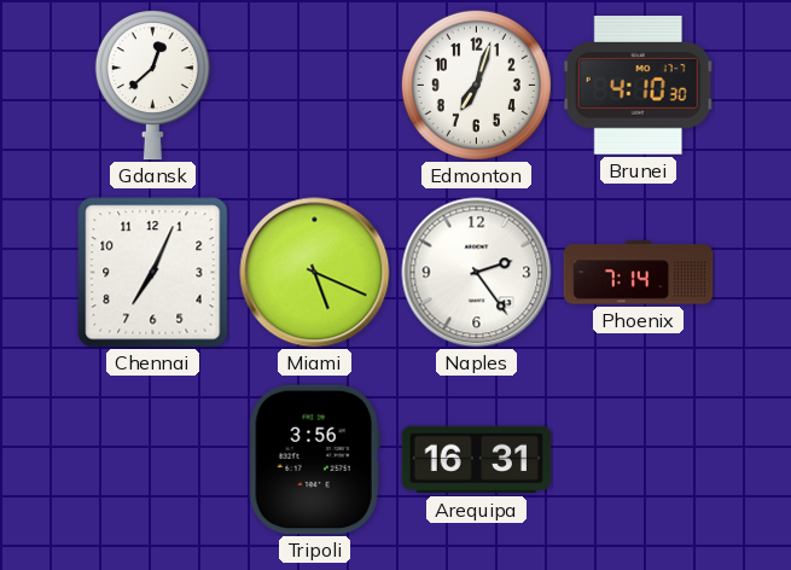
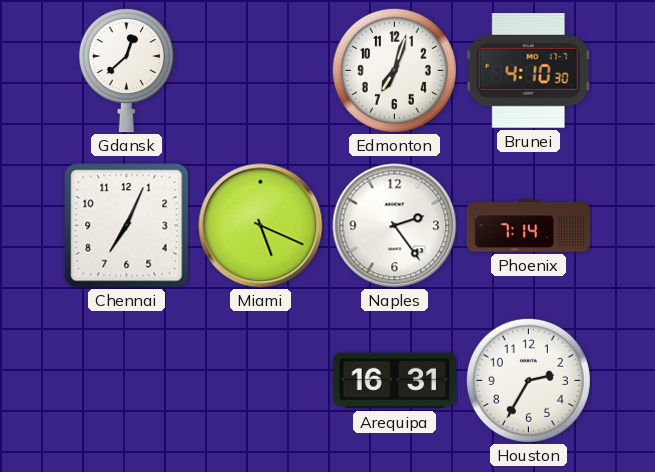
Tripoli: 3:56 -> none
Houston: none -> 2:35
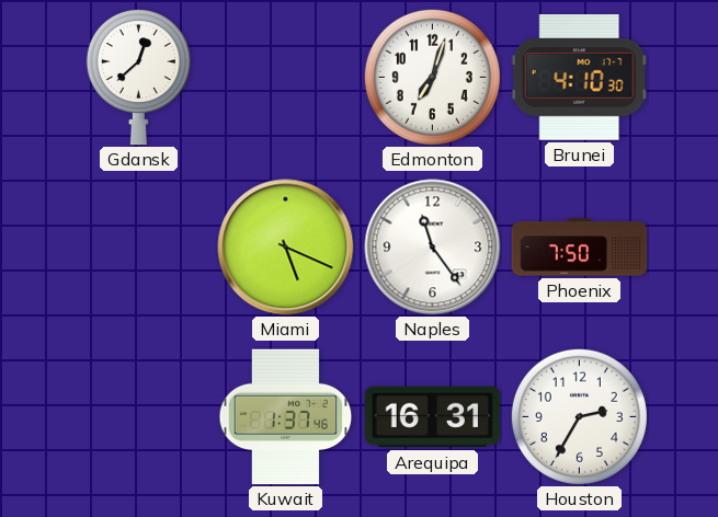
Chennai: 7:04 -> none
Naples: 2:24 -> 11:24
Phoenix: 7:14 -> 7:50
Kuwait: none -> 1:37
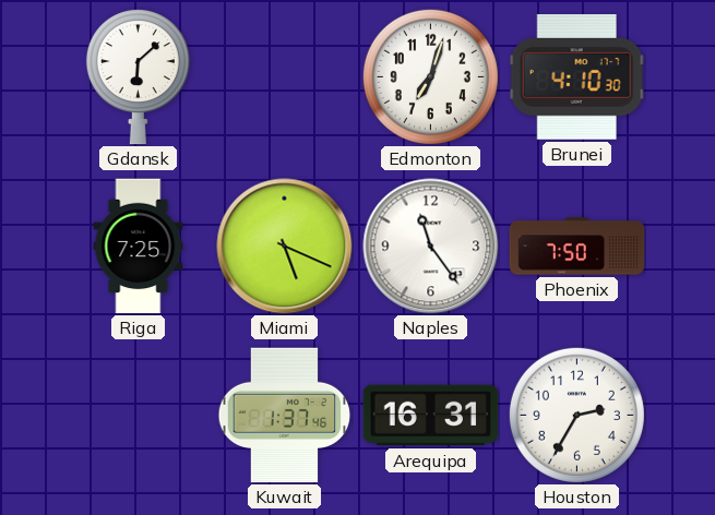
Gdansk: 12:38 -> 6:08
Riga: none -> 7:25
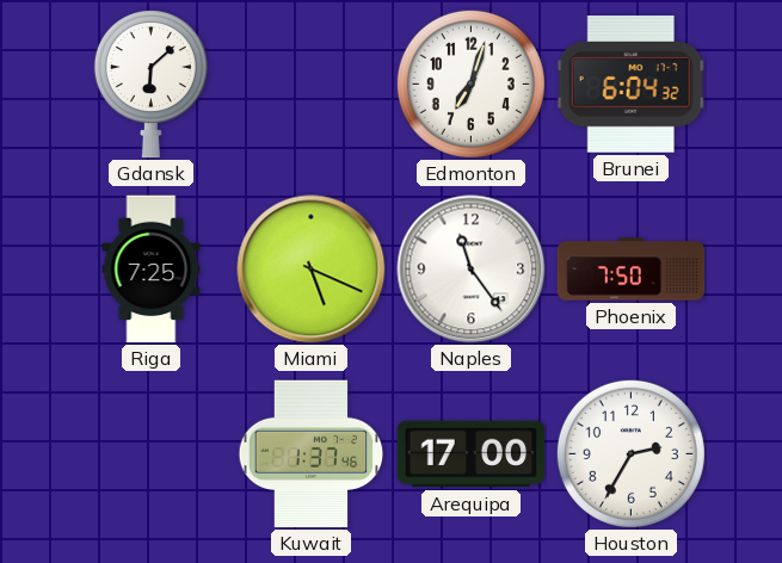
Brunei: 4:10 -> 6:04
Arequipa: 16:31 -> 17:00
